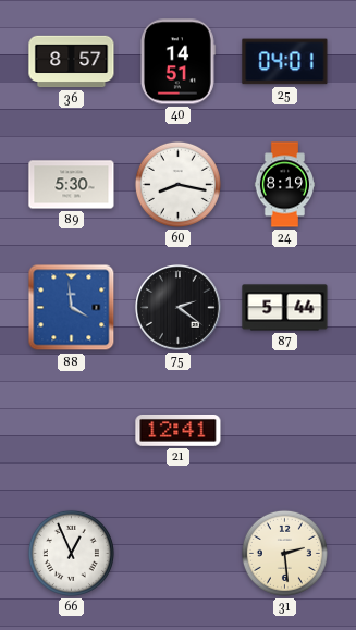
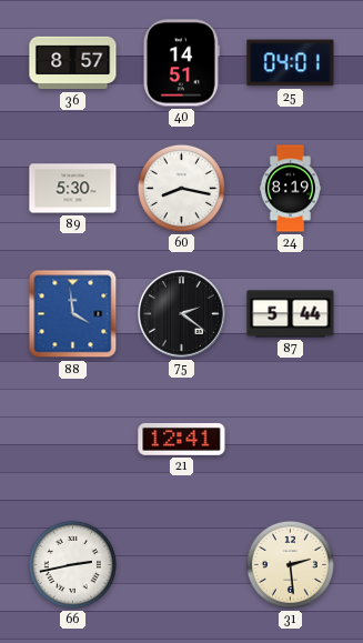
66: 12:56 -> 2:43
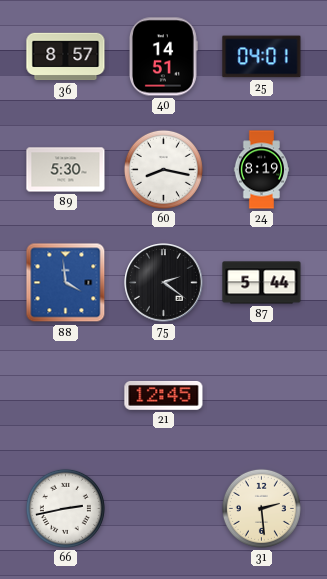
21: 12:41 -> 12:45
